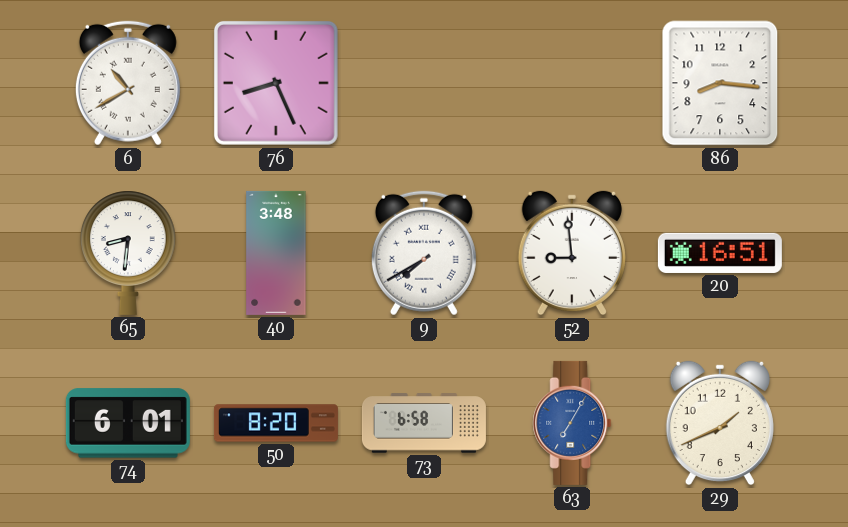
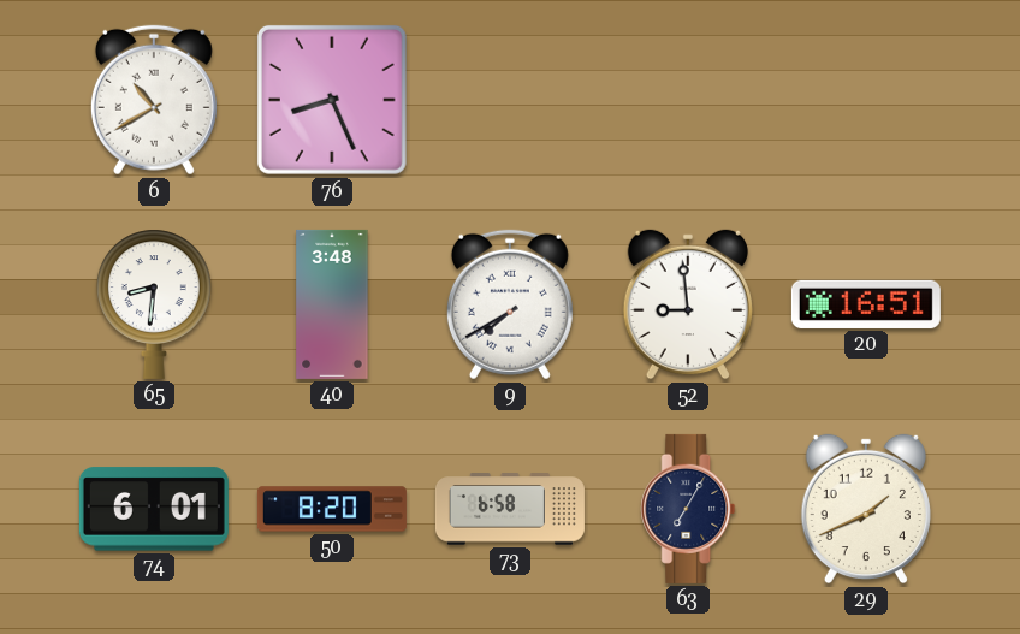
86: 8:16 -> none
63 dial: blue -> navy
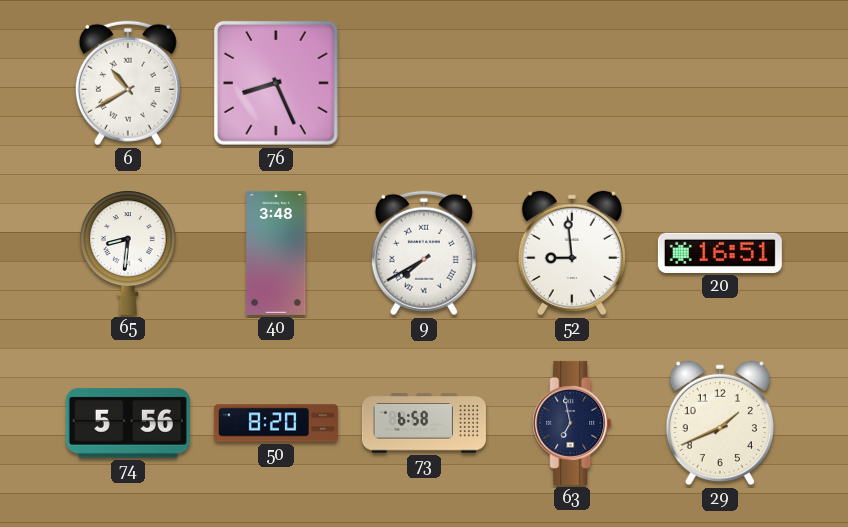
74: 6:01 -> 5:56
63: 7:05 -> 6:58
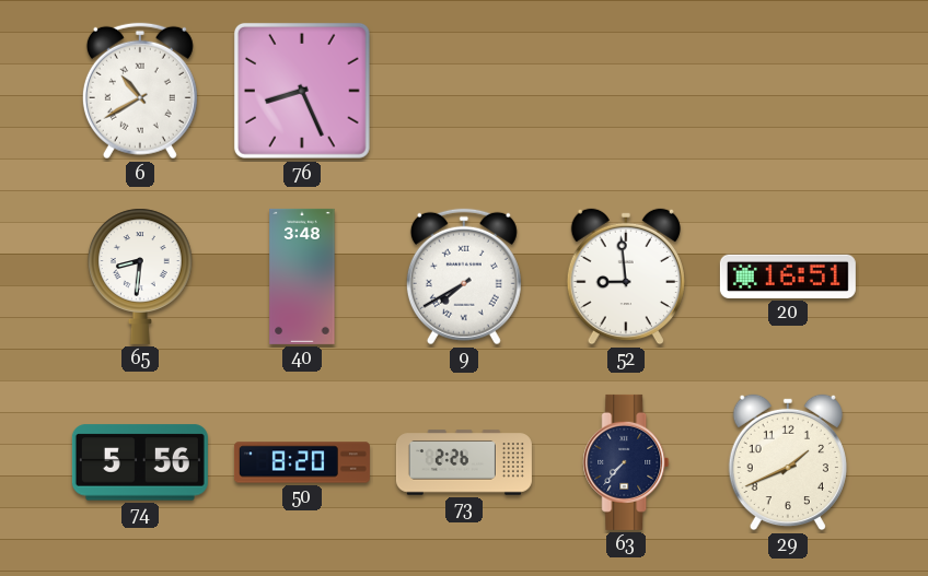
73: 6:58 -> 2:26
63: 6:58 -> 7:37
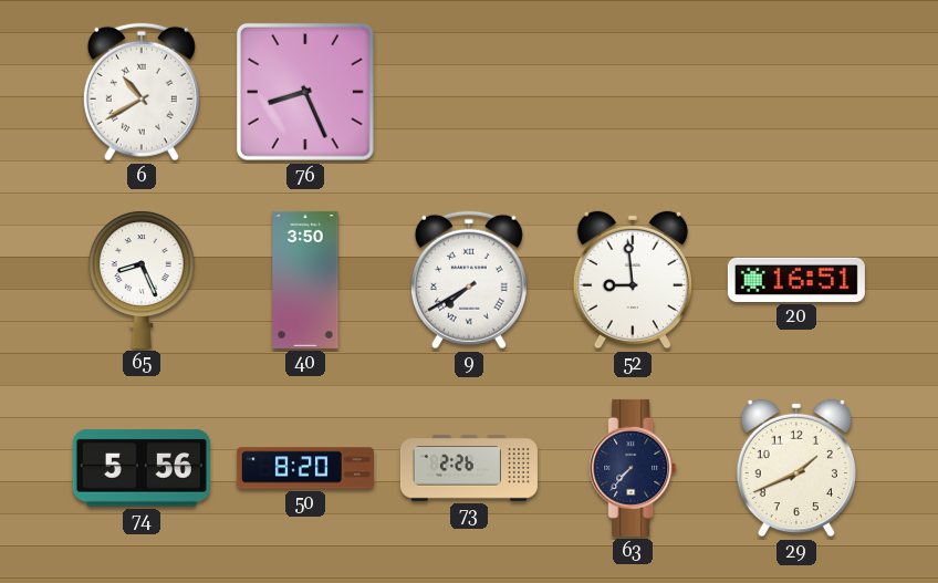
65: 8:31 -> 8:26
40: 3:48 -> 3:50
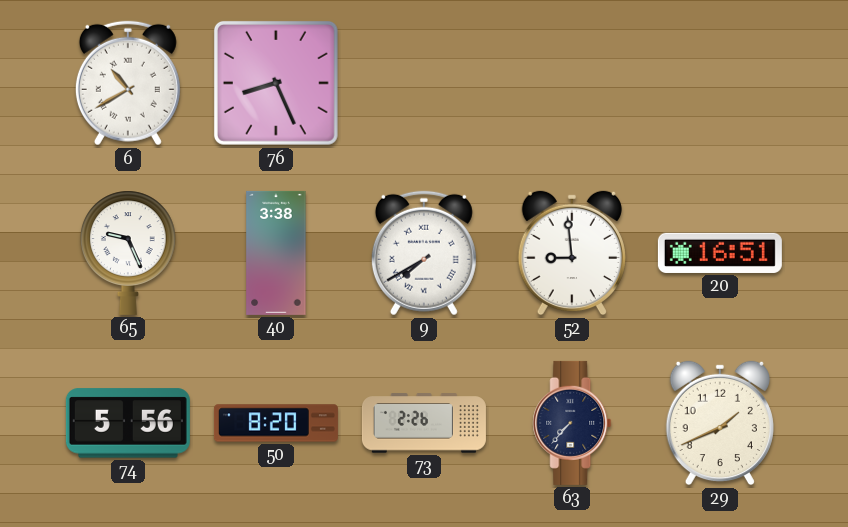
65: 8:26 -> 9:26
40: 3:50 -> 3:38
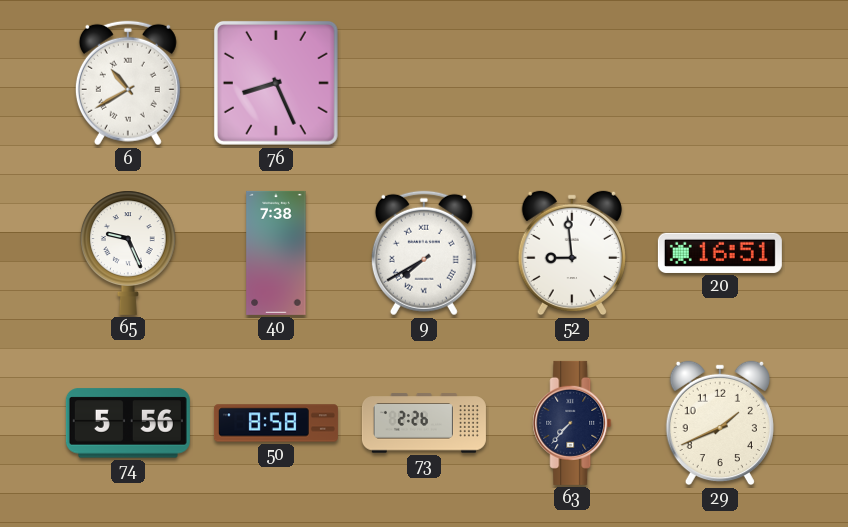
40: 3:38 -> 7:38
50: 8:20 -> 8:58
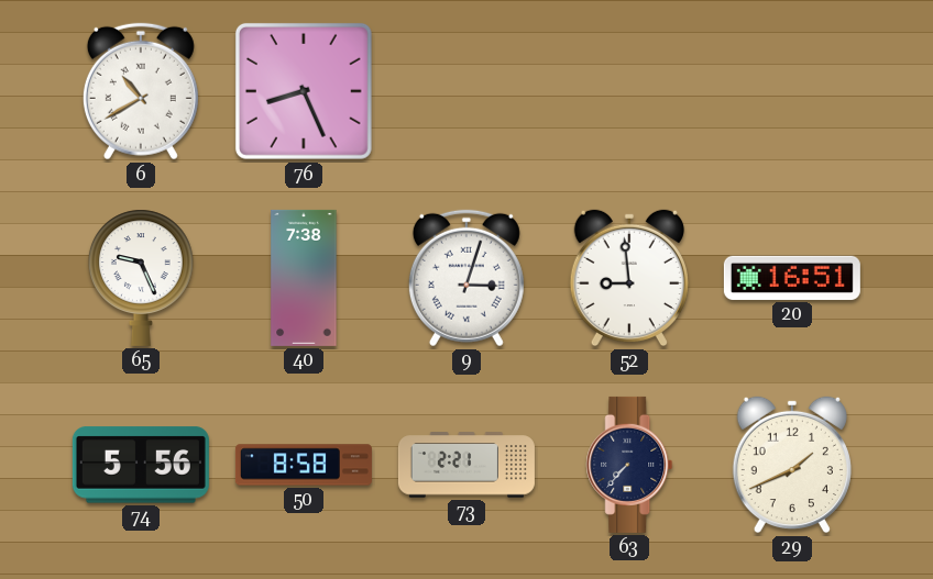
9: 7:40 -> 3:03
73: 2:26 -> 2:21
